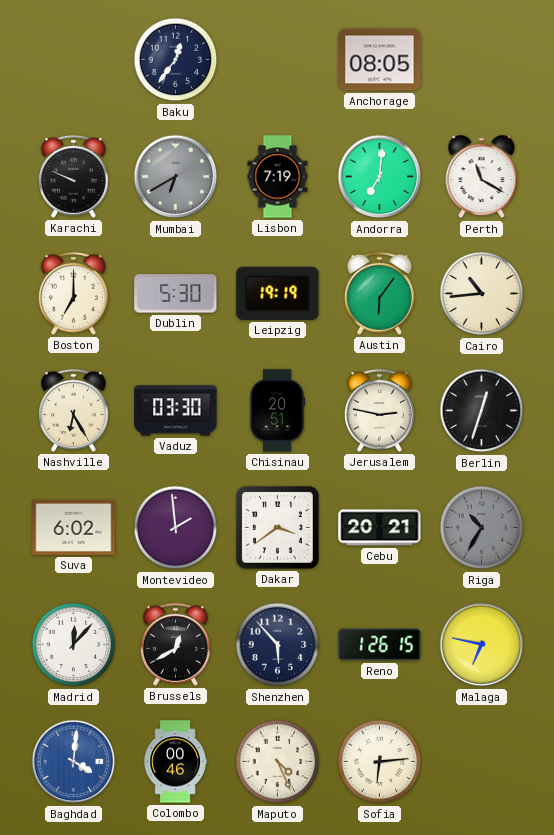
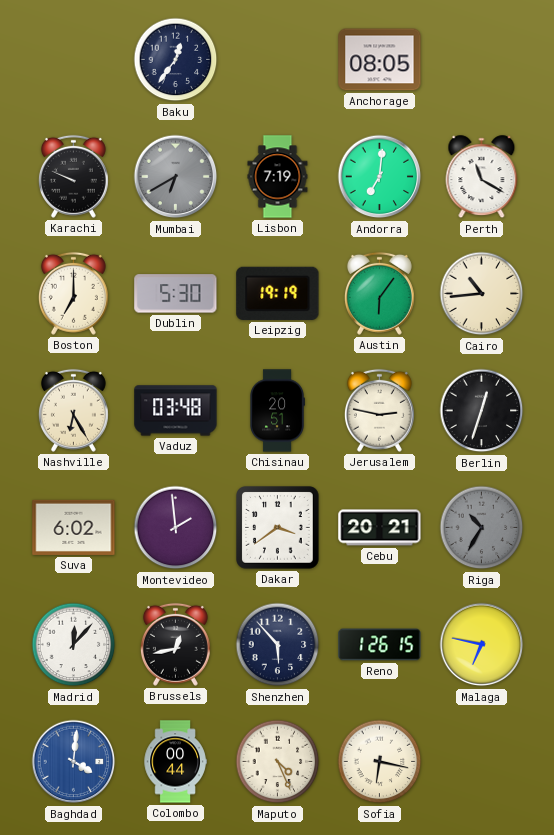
Vaduz: 03:30 -> 03:48
Brussels: 12:40 -> 12:43
Colombo: 00:46 -> 00:44
Sofia: 6:14 -> 6:17
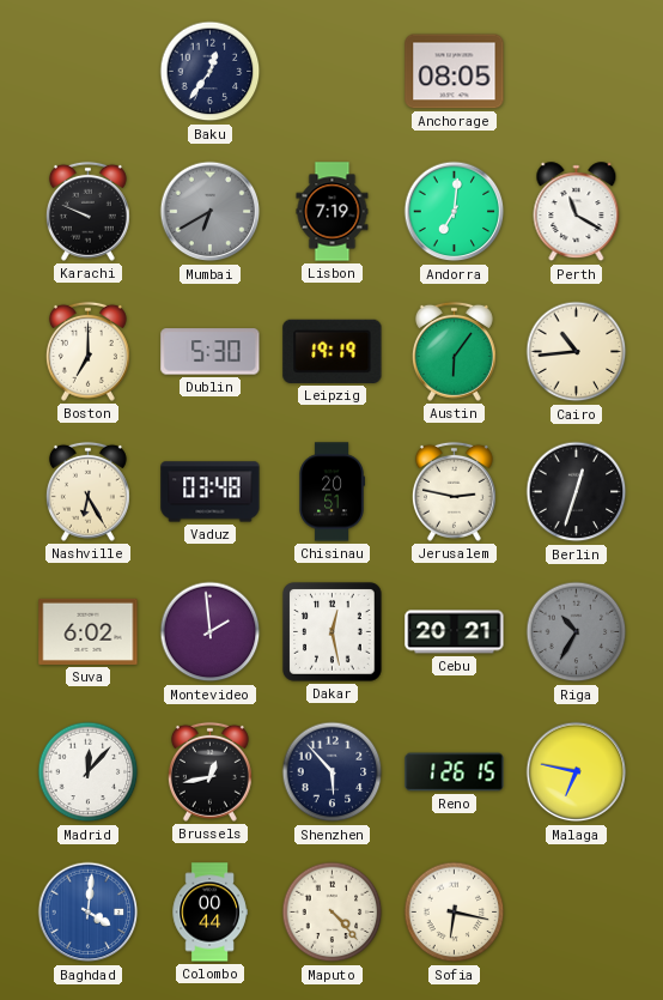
Dakar: 3:39 -> 12:28
Maputo: 4:26 -> 4:23
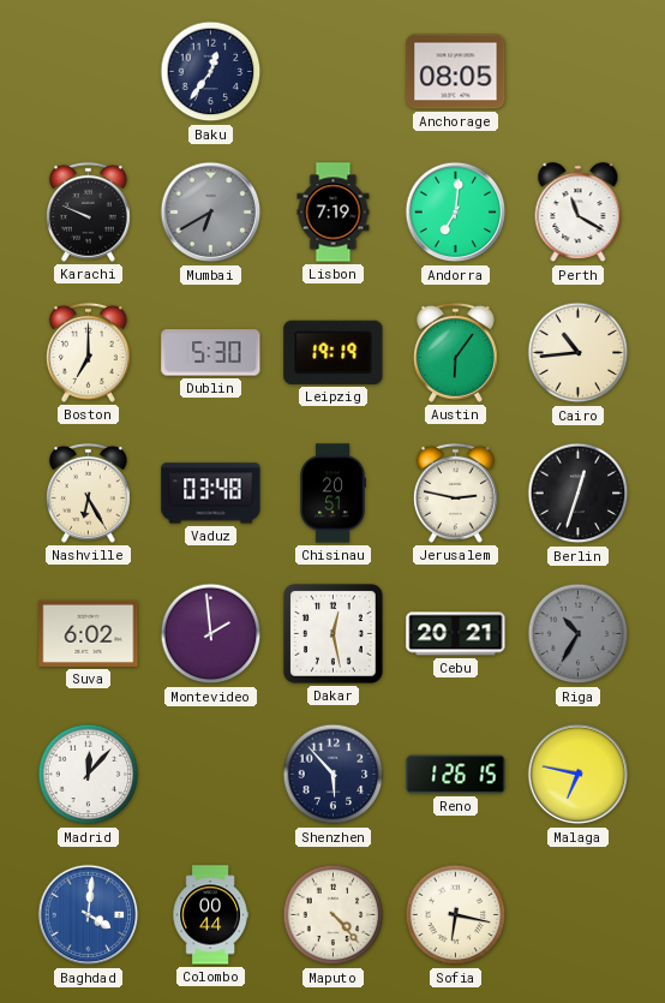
Brussels: 12:43 -> none
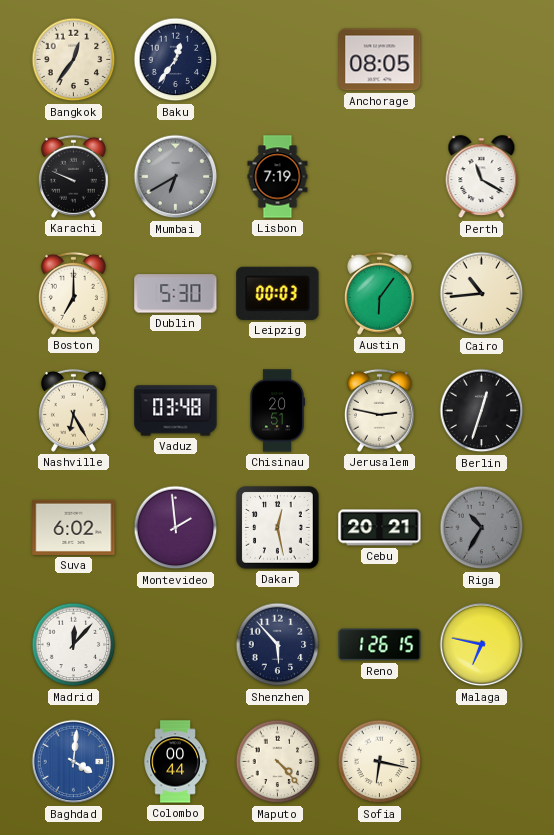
Bangkok: none -> 12:36
Andorra: 7:01 -> none
Leipzig: 19:19 -> 00:03
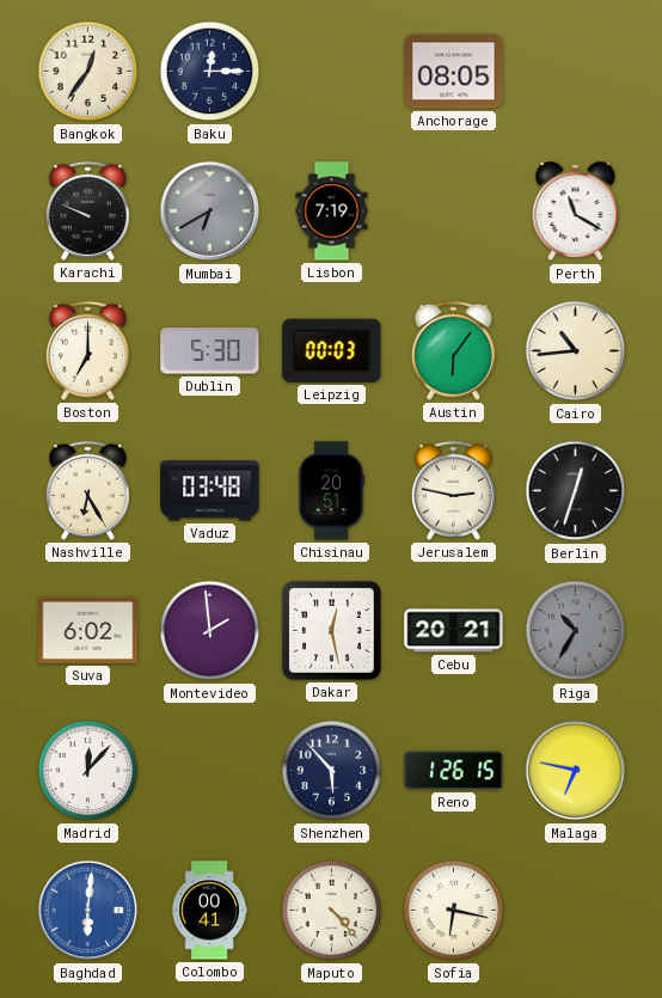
Baku: 12:36 -> 12:15
Baghdad: 4:01 -> 6:01
Colombo: 00:44 -> 00:41
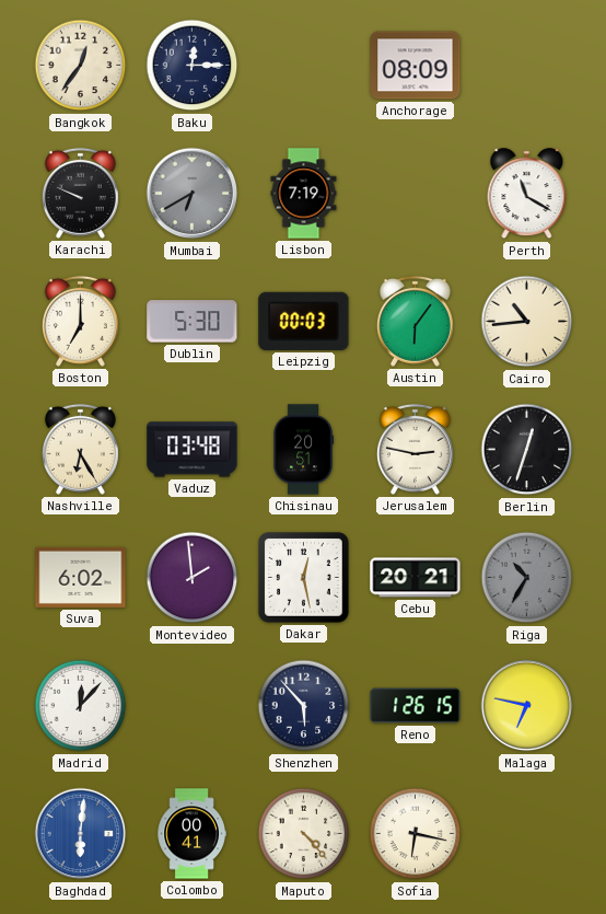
Anchorage: 08:05 -> 08:09
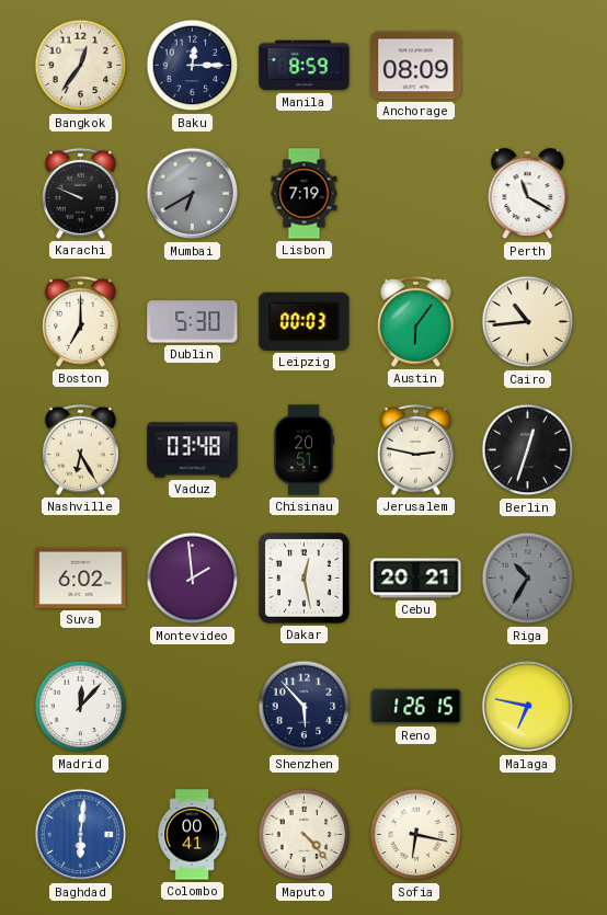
Manila: none -> 8:59
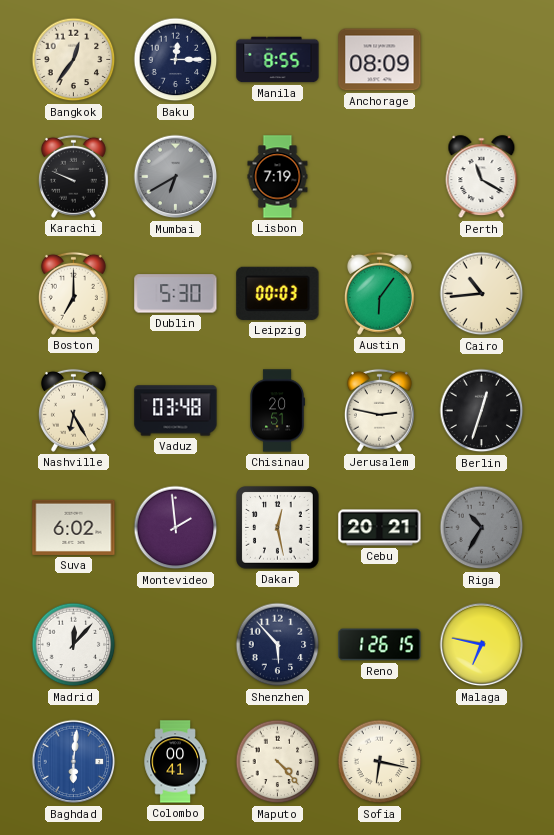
Manila: 8:59 -> 8:55
